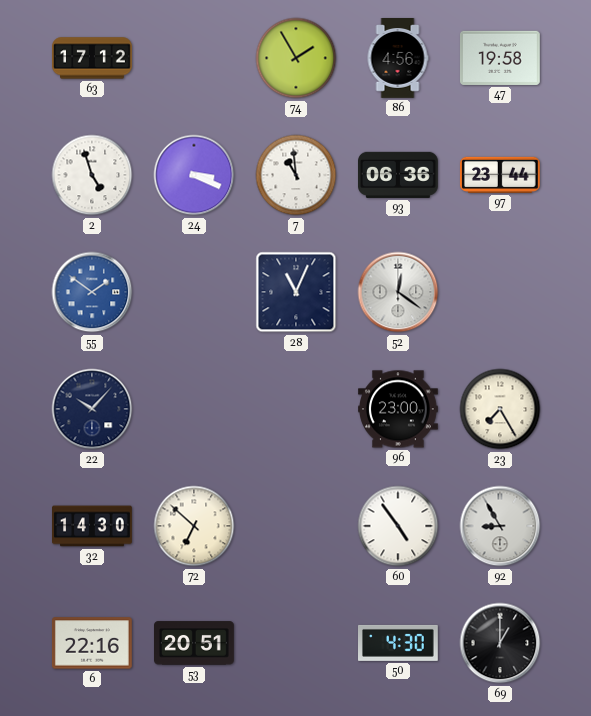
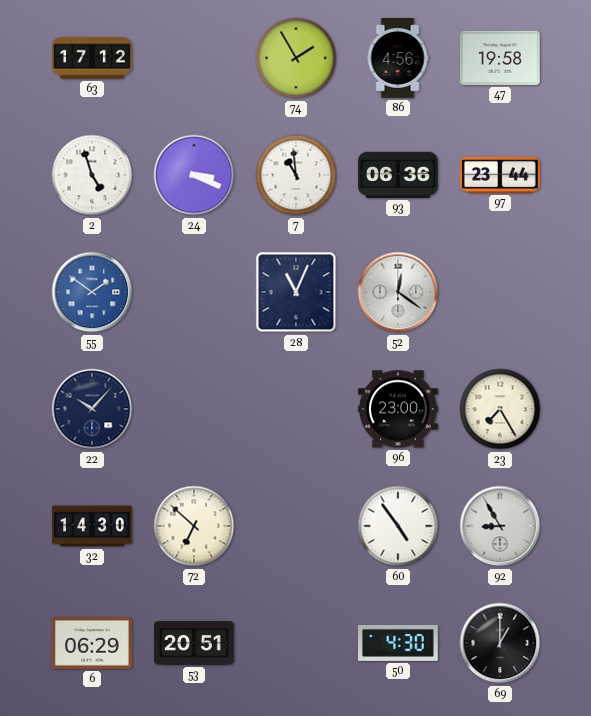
6: 22:16 -> 06:29
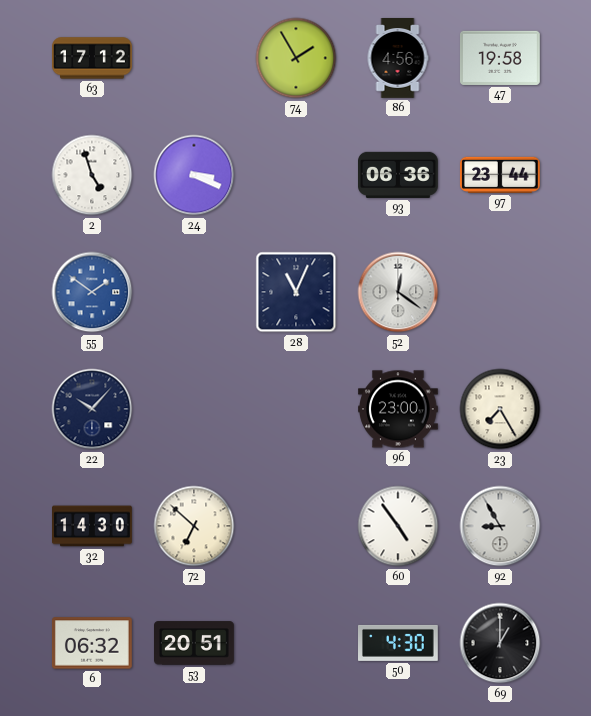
7: 10:59 -> none
6: 06:29 -> 06:32
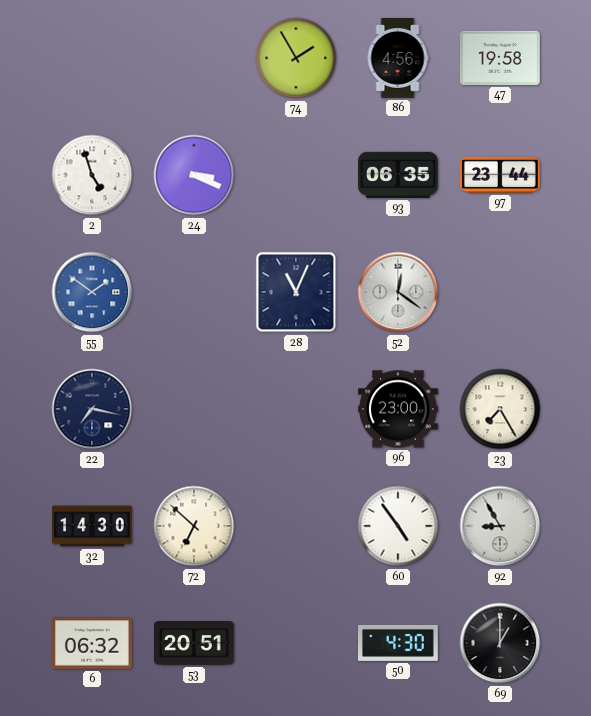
63: 17:12 -> none
93: 06:36 -> 06:35
22: 10:07 -> 7:17
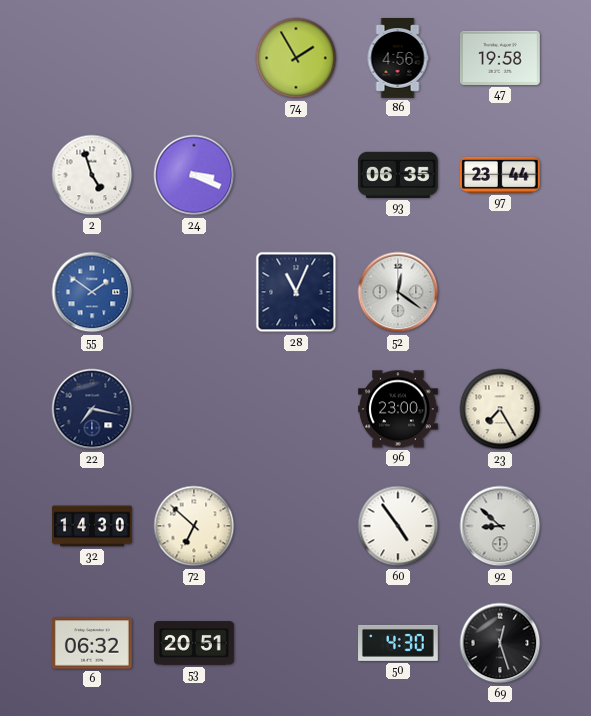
92: 8:55 -> 8:52
69: 1:00 -> 12:27
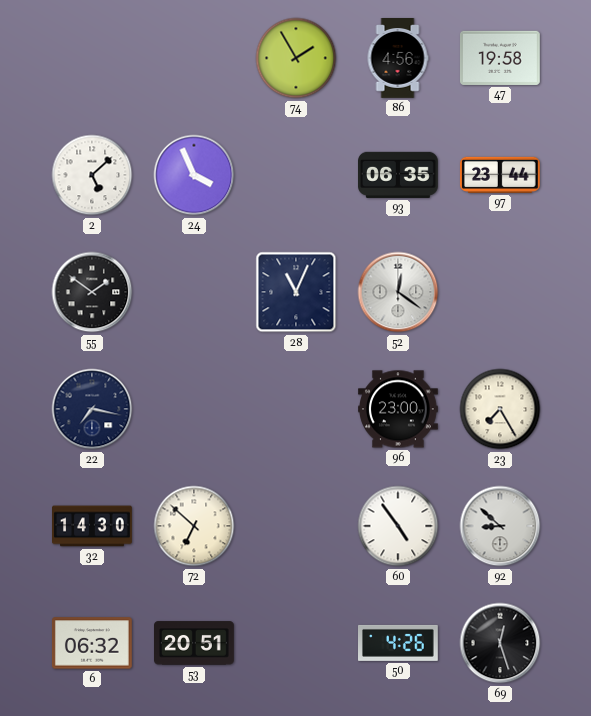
2: 4:57 -> 5:08
24: 3:19 -> 3:56
55 dial: blue -> black
50: 4:30 -> 4:26
